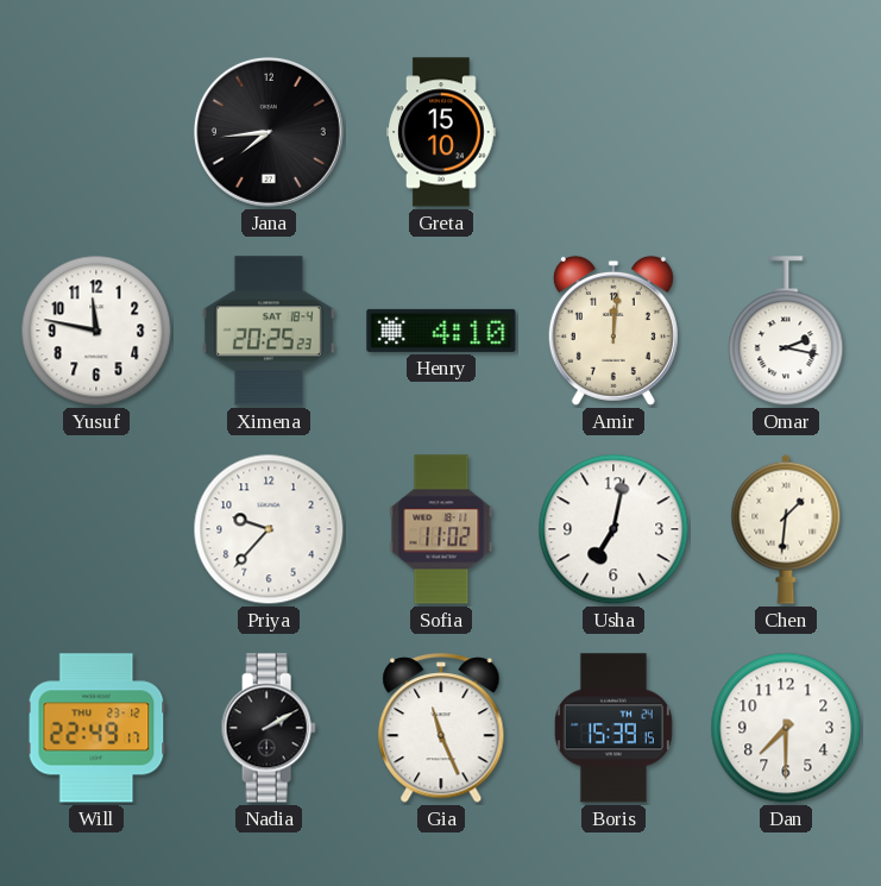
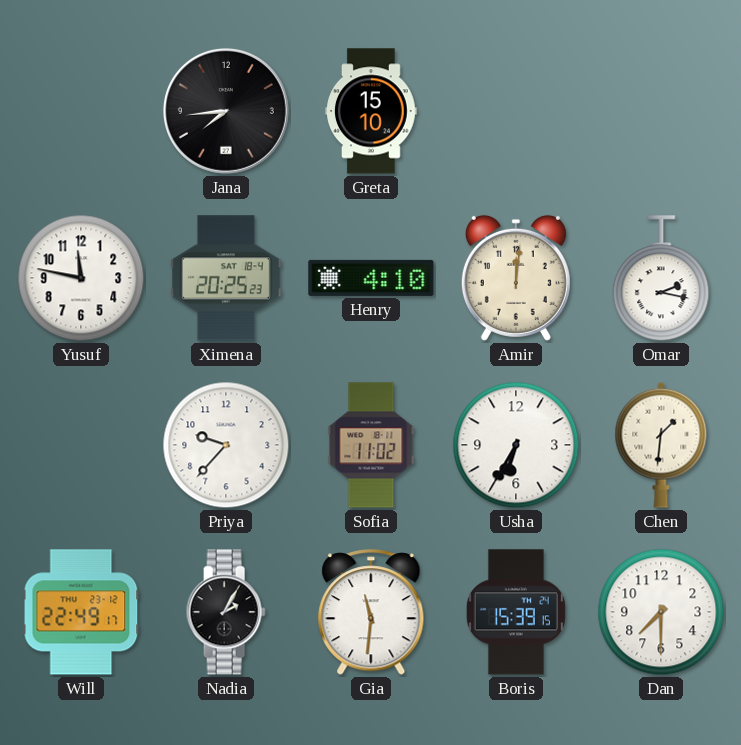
Usha: 7:02 -> 6:35
Nadia: 2:10 -> 2:05
Gia: 11:26 -> 11:31
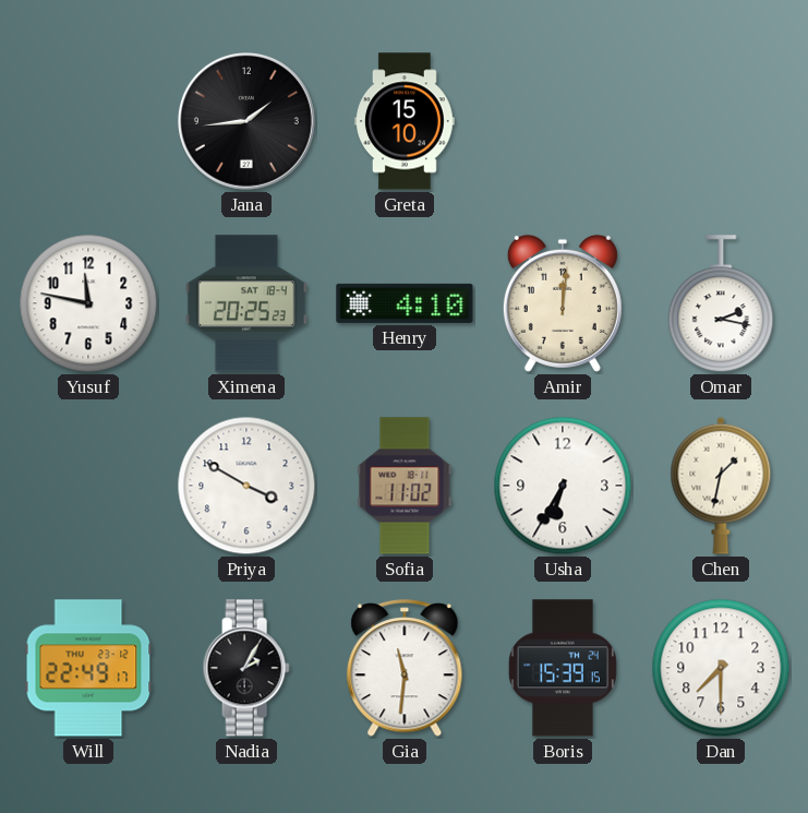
Jana: 7:44 -> 1:44
Priya: 9:37 -> 3:50
Chen: 1:31 -> 1:32
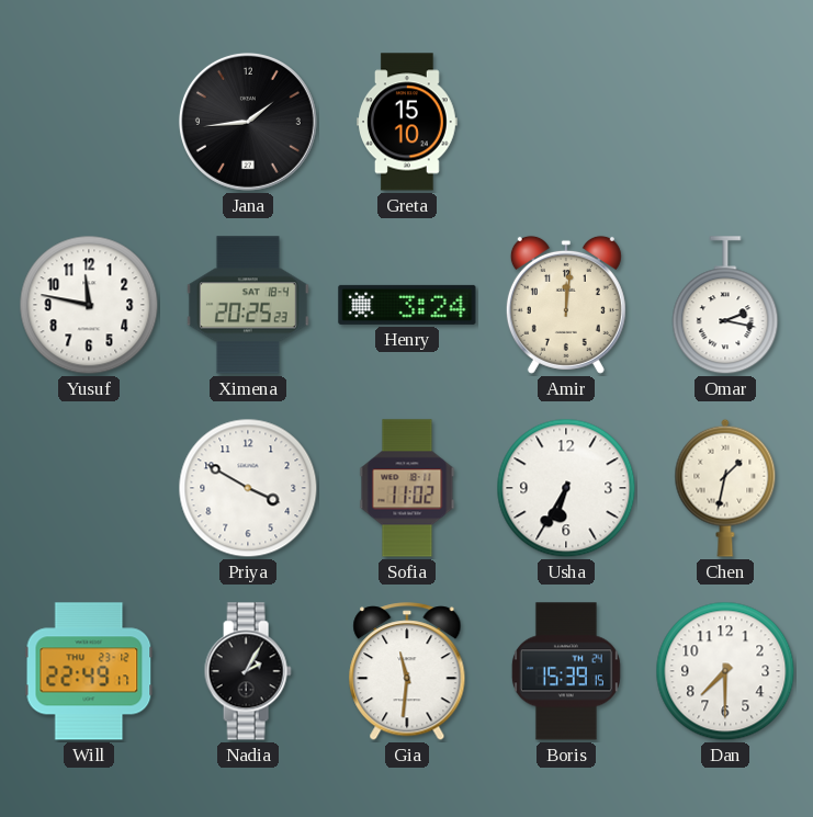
Henry: 4:10 -> 3:24
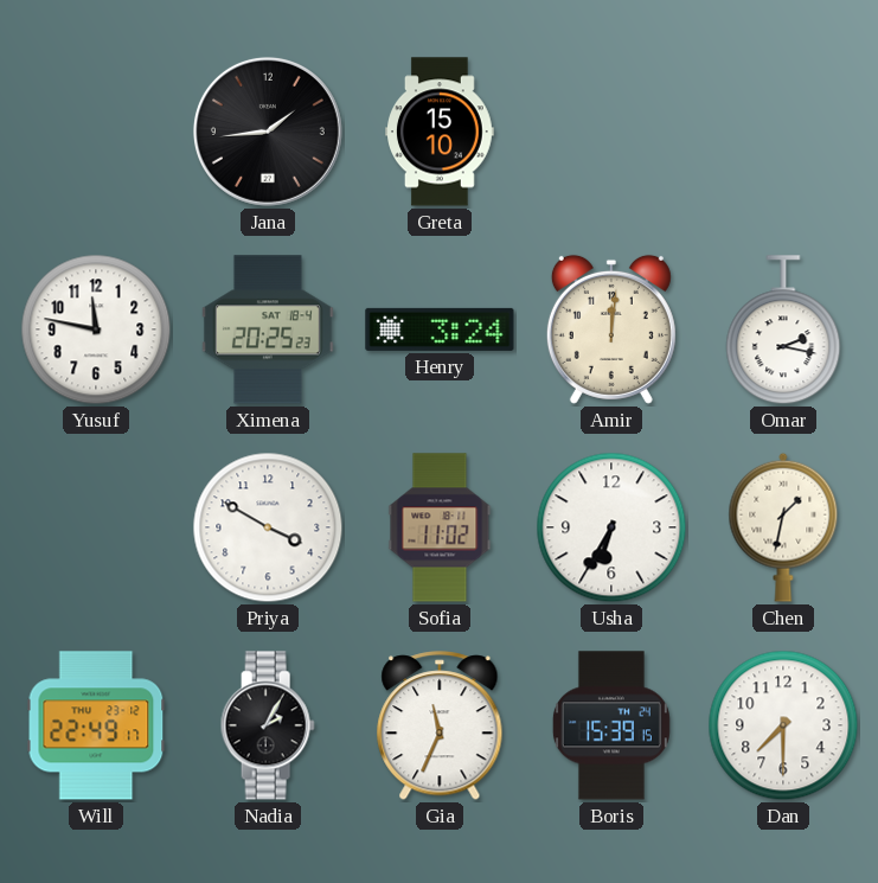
Gia: 11:31 -> 11:34
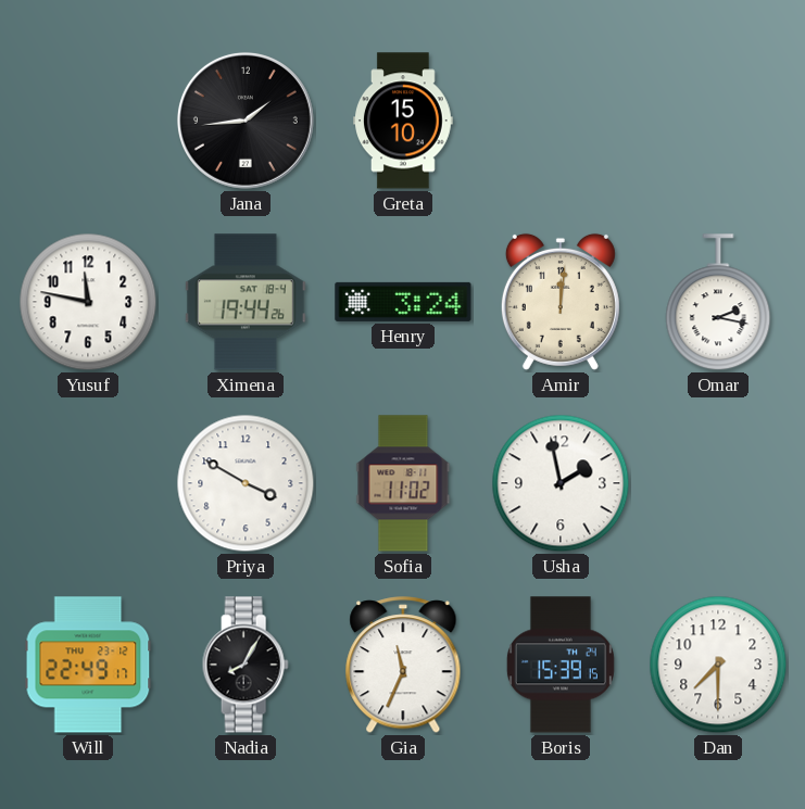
Ximena: 20:25 -> 19:44
Usha: 6:35 -> 1:58
Chen: 1:32 -> none
Nadia: 2:05 -> 8:05
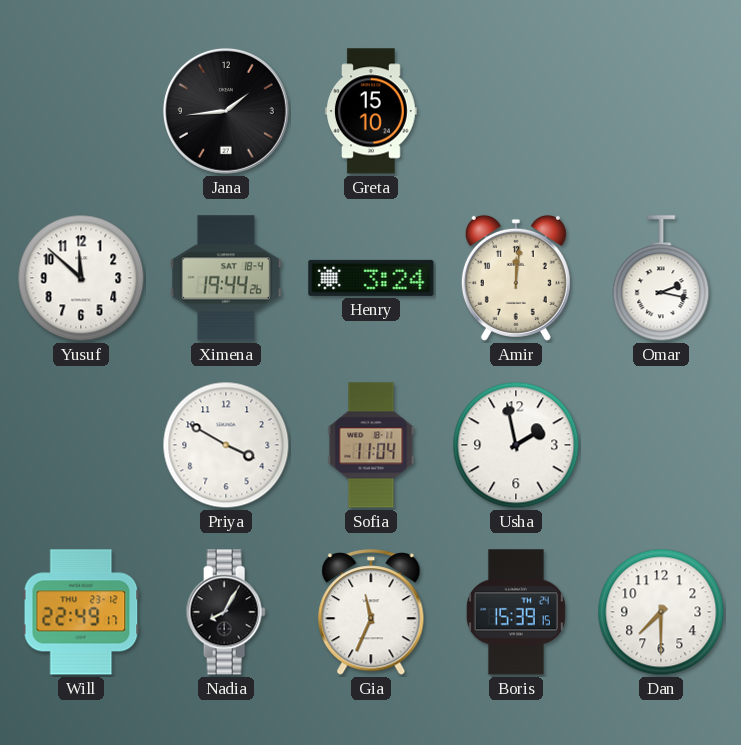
Yusuf: 11:47 -> 11:52
Sofia: 11:02 -> 11:04
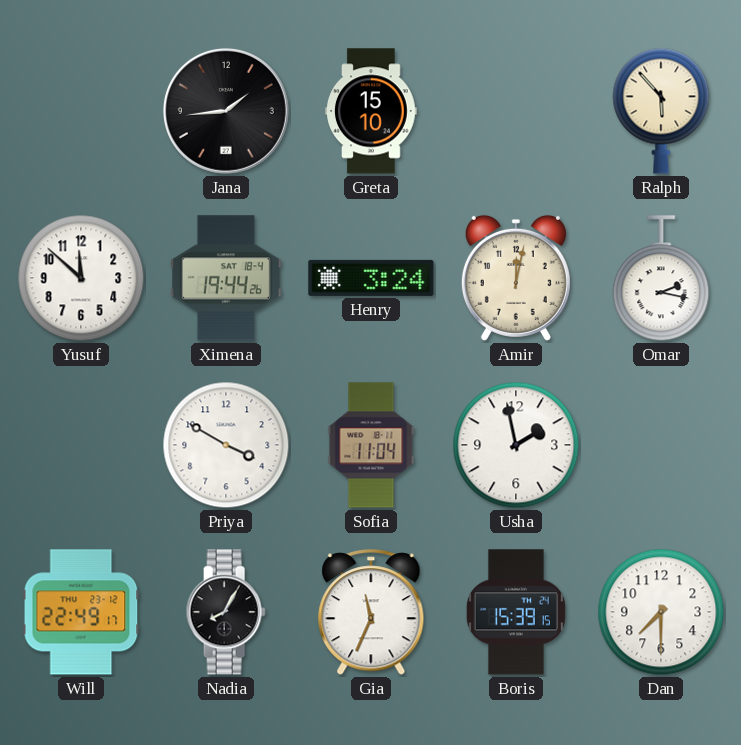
Ralph: none -> 5:53
Amir: 12:01 -> 12:02
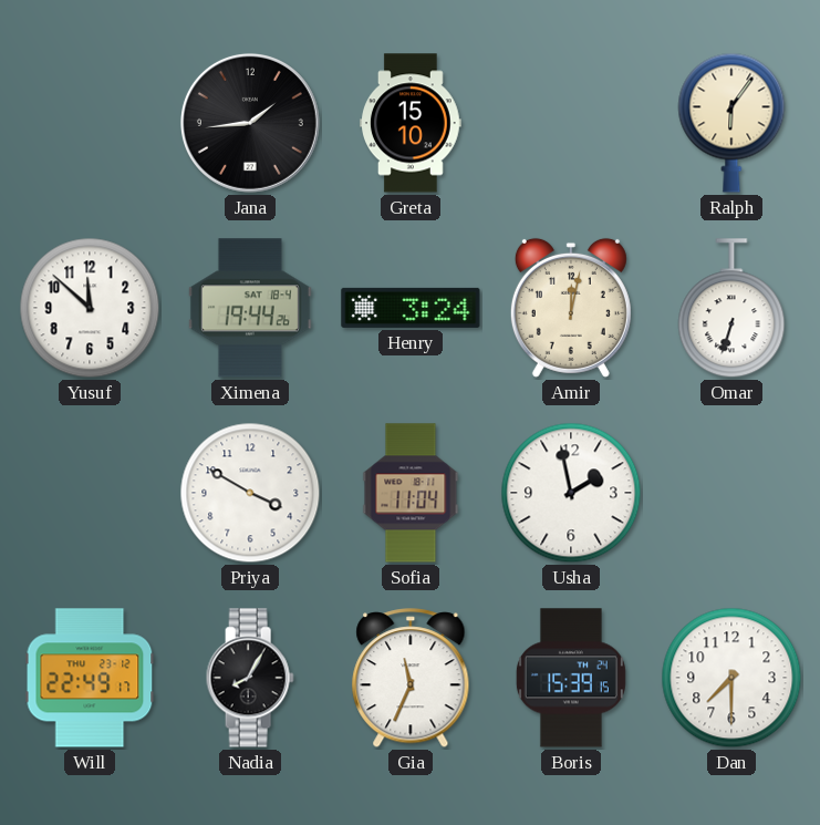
Ralph: 5:53 -> 6:06
Omar: 2:17 -> 6:33
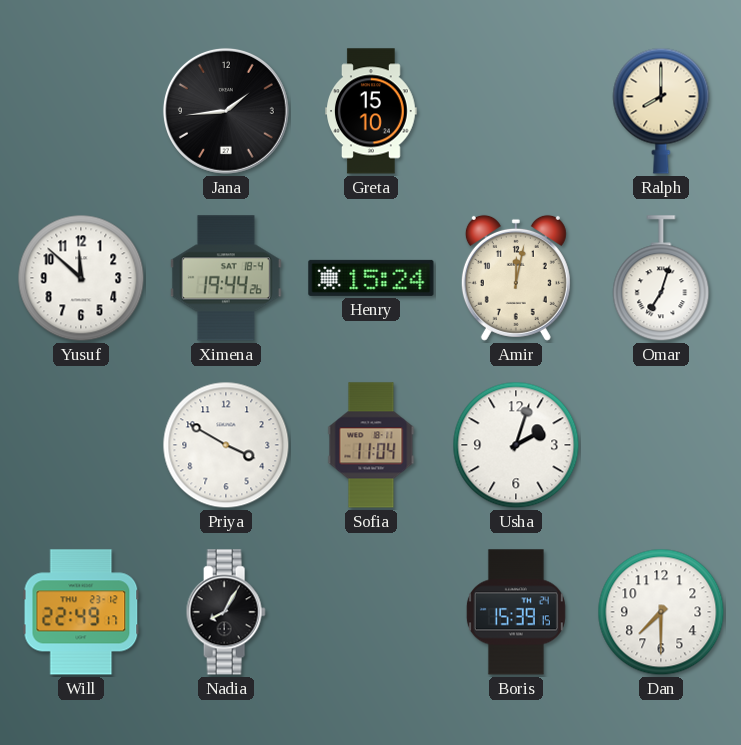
Ralph: 6:06 -> 8:00
Henry: 3:24 -> 15:24
Omar: 6:33 -> 7:03
Usha: 1:58 -> 2:03
Gia: 11:34 -> none
